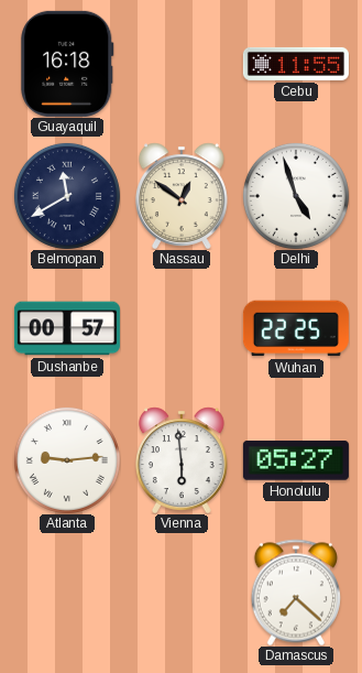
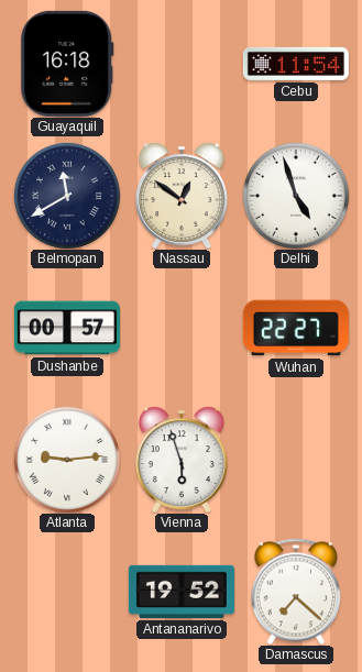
Cebu: 11:55 -> 11:54
Wuhan: 22:25 -> 22:27
Vienna: 5:59 -> 5:57
Honolulu: 05:27 -> none
Antananarivo: none -> 19:52
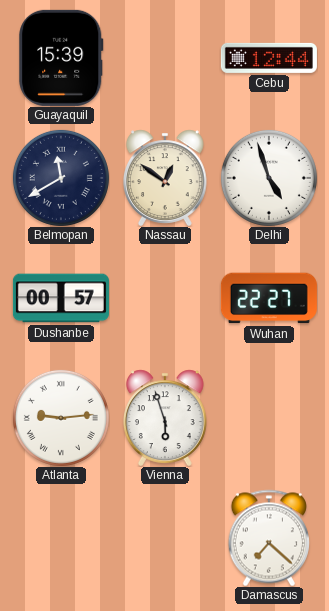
Guayaquil: 16:18 -> 15:39
Cebu: 11:54 -> 12:44
Antananarivo: 19:52 -> none
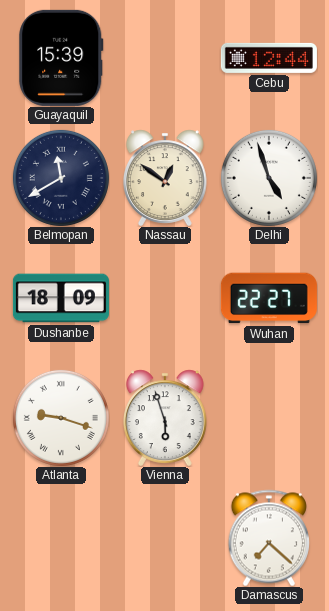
Dushanbe: 00:57 -> 18:09
Atlanta: 9:14 -> 9:18
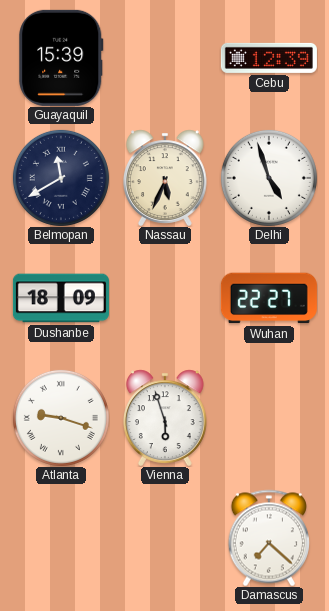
Cebu: 12:44 -> 12:39
Nassau: 12:51 -> 5:34
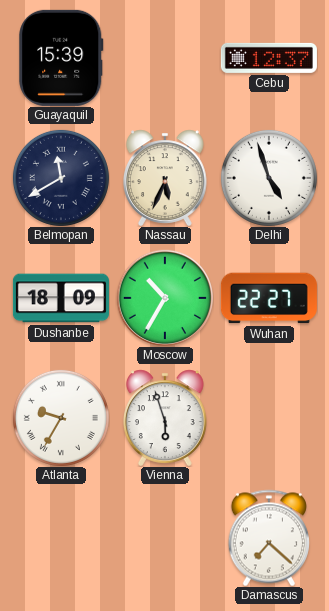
Cebu: 12:39 -> 12:37
Moscow: none -> 10:35
Atlanta: 9:18 -> 9:35
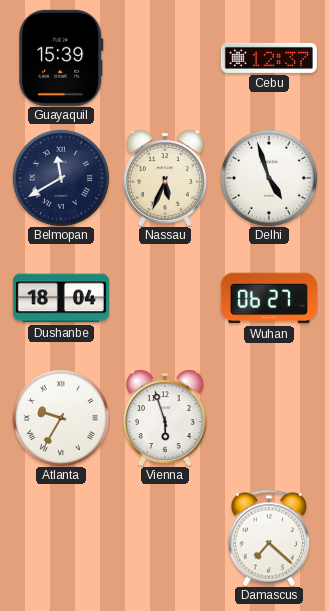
Dushanbe: 18:09 -> 18:04
Moscow: 10:35 -> none
Wuhan: 22:27 -> 06:27
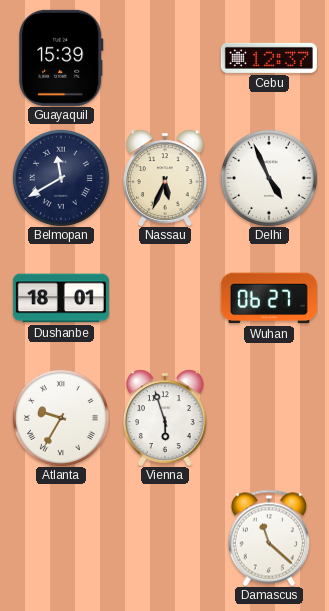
Delhi: 4:57 -> 4:56
Dushanbe: 18:04 -> 18:01
Damascus: 7:22 -> 11:22
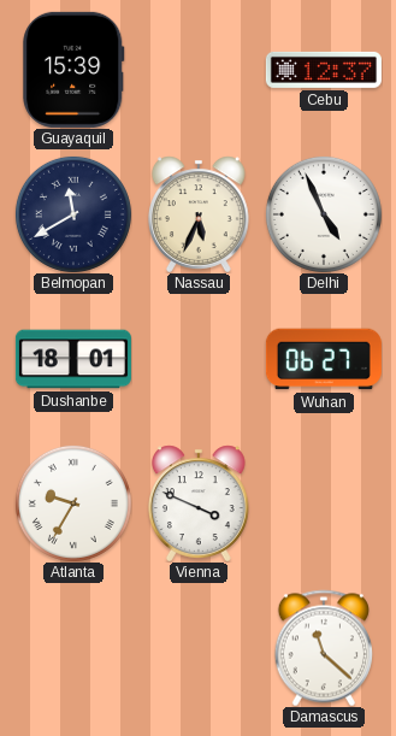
Vienna: 5:57 -> 3:49
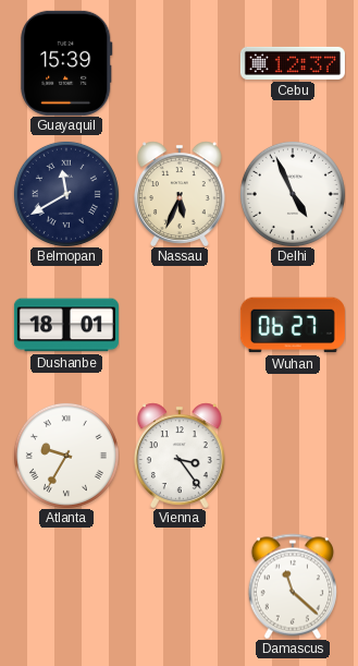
Vienna: 3:49 -> 3:24
